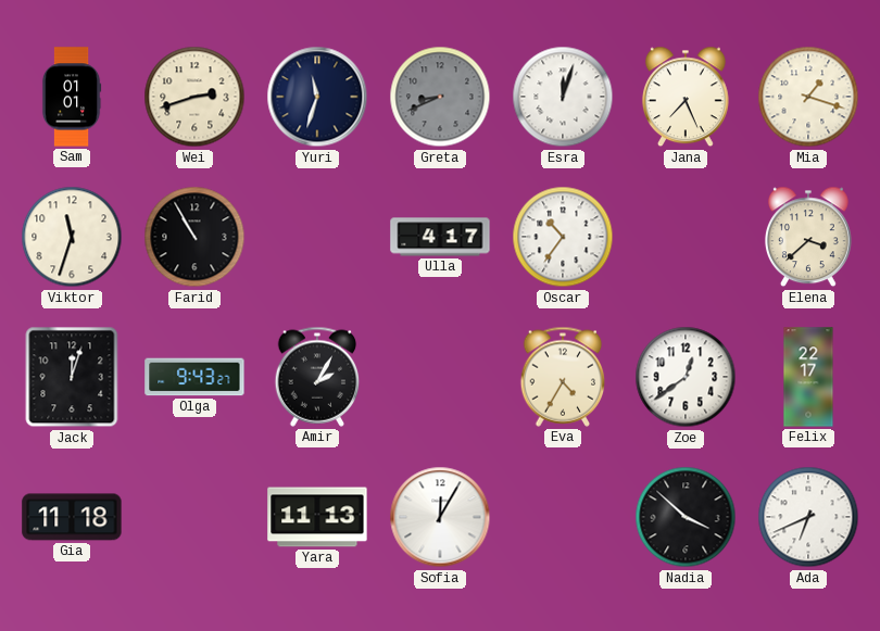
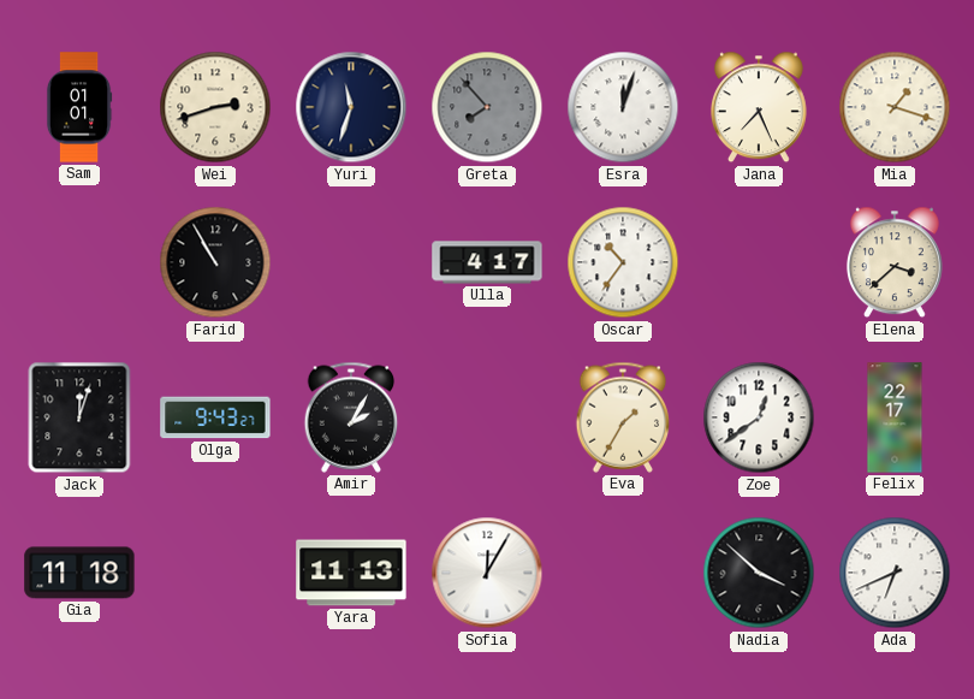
Greta: 8:41 -> 7:53
Viktor: 11:33 -> none
Eva: 4:35 -> 1:35
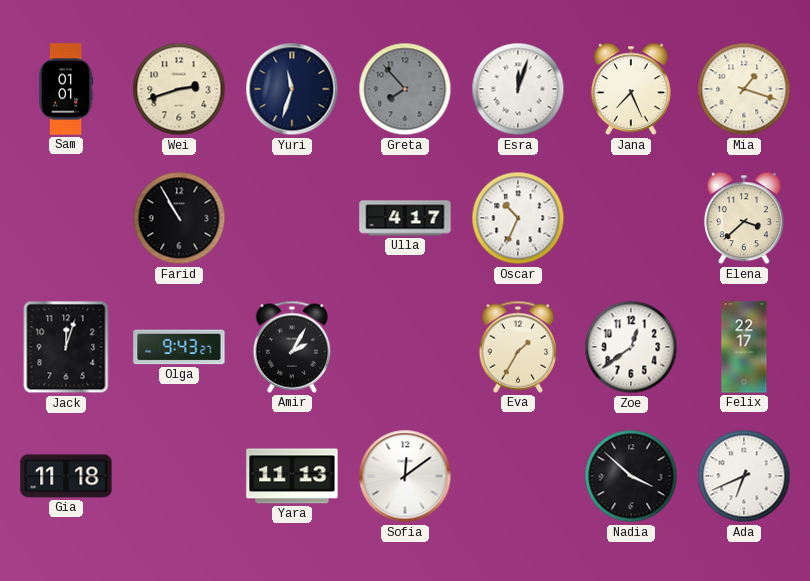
Oscar: 10:36 -> 10:34
Sofia: 12:05 -> 12:09
